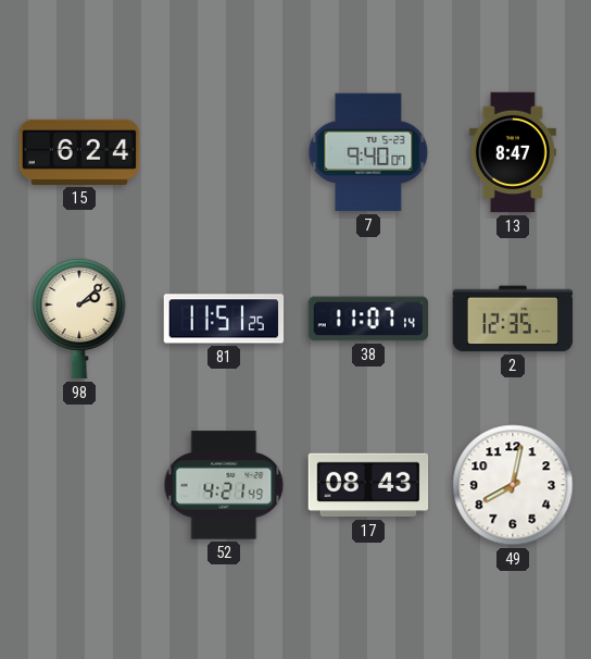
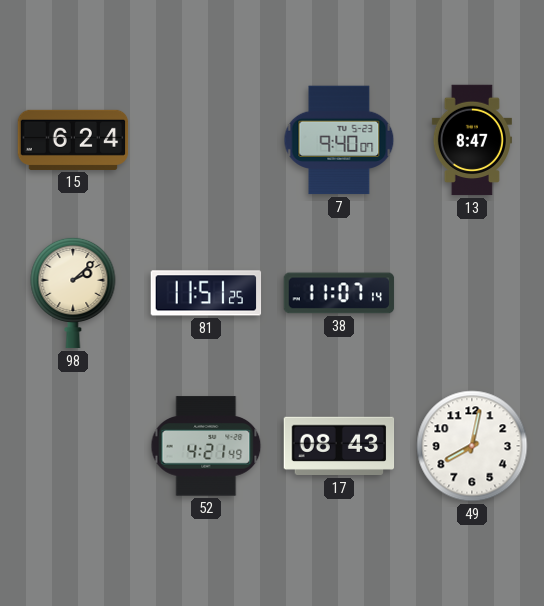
2: 12:35 -> none
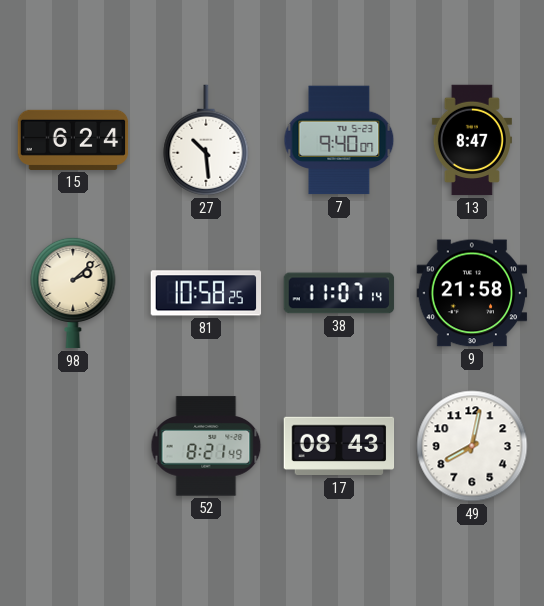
27: none -> 10:29
81: 11:51 -> 10:58
9: none -> 21:58
52: 4:21 -> 8:21
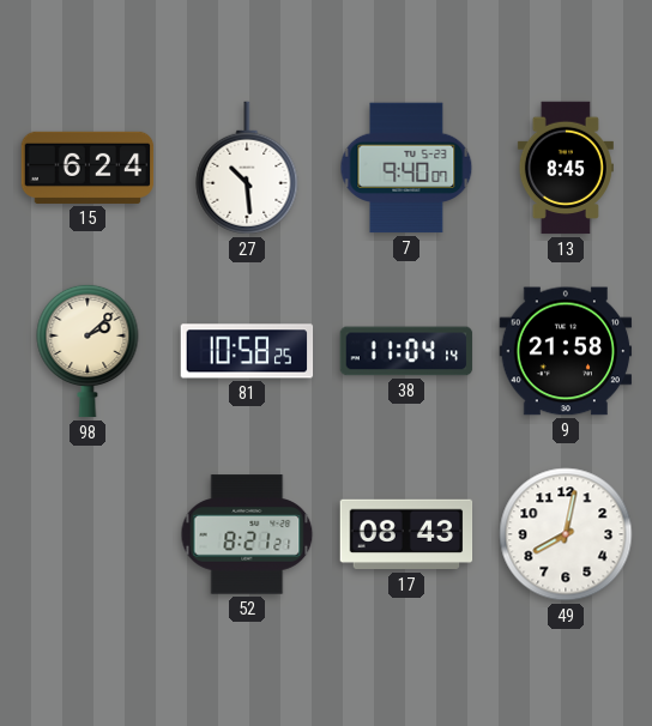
13: 8:47 -> 8:45
38: 11:07 -> 11:04
52: 8:21:49 -> 8:21:21
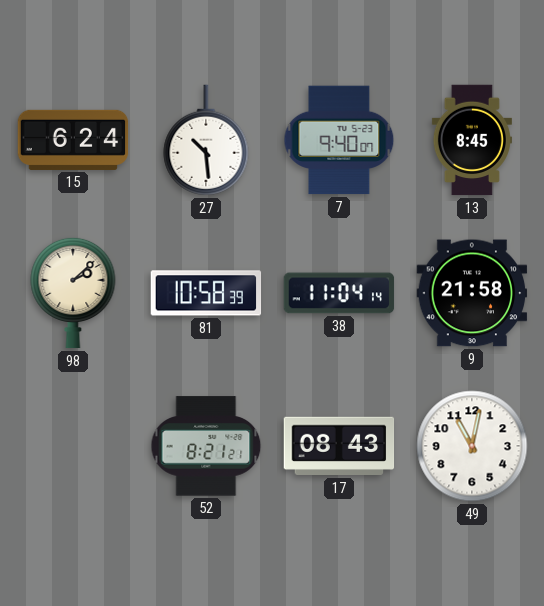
81: 10:58:25 -> 10:58:39
49: 8:02 -> 11:02
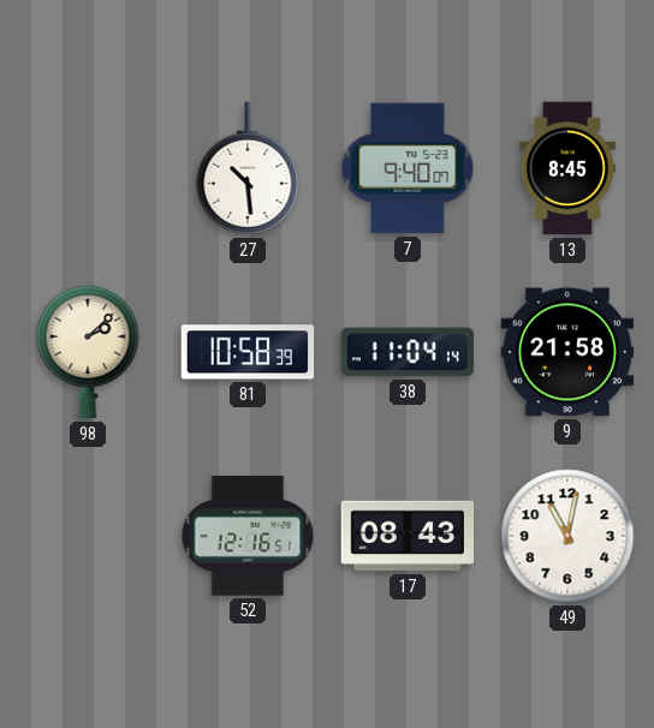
15: 6:24 -> none
52: 8:21 -> 12:16
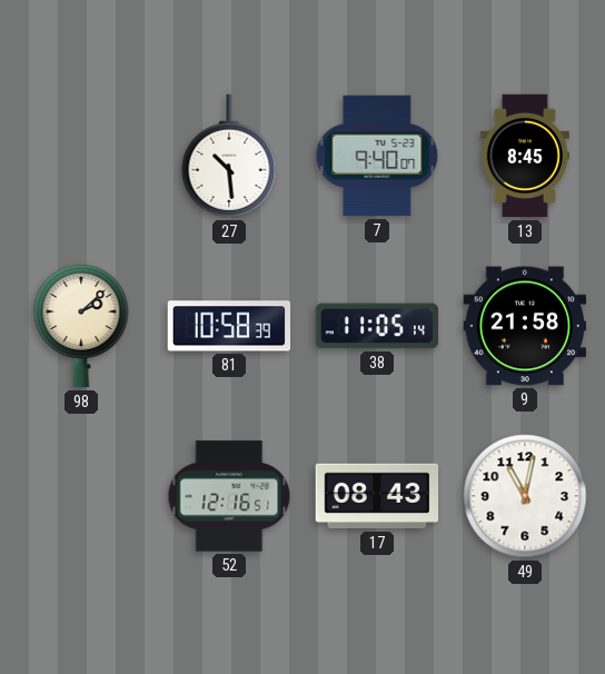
38: 11:04 -> 11:05
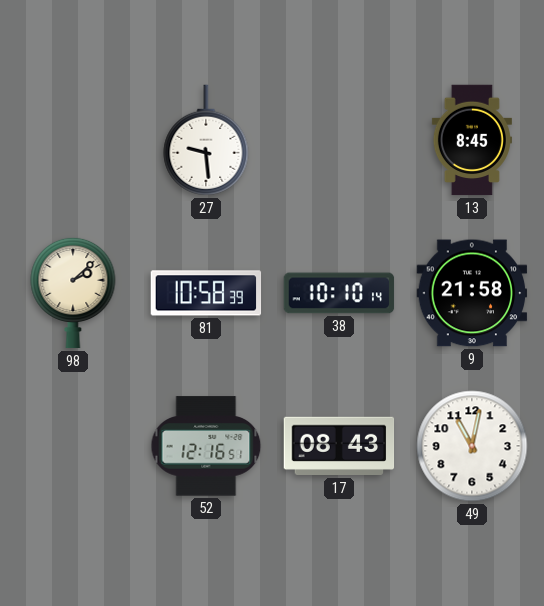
27: 10:29 -> 9:29
7: 9:40 -> none
38: 11:05 -> 10:10
